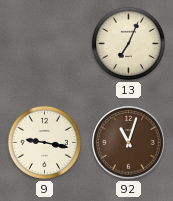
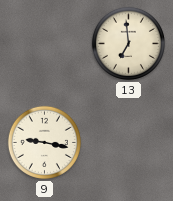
13: 7:04 -> 6:59
92: 11:03 -> none
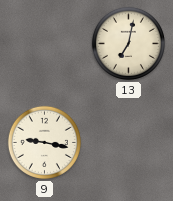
13: 6:59 -> 7:02
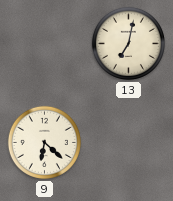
9: 9:17 -> 6:22
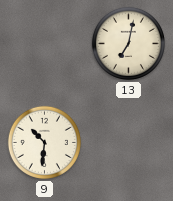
9: 6:22 -> 10:31
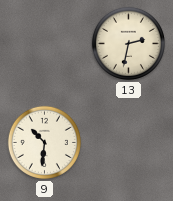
13: 7:02 -> 2:32
